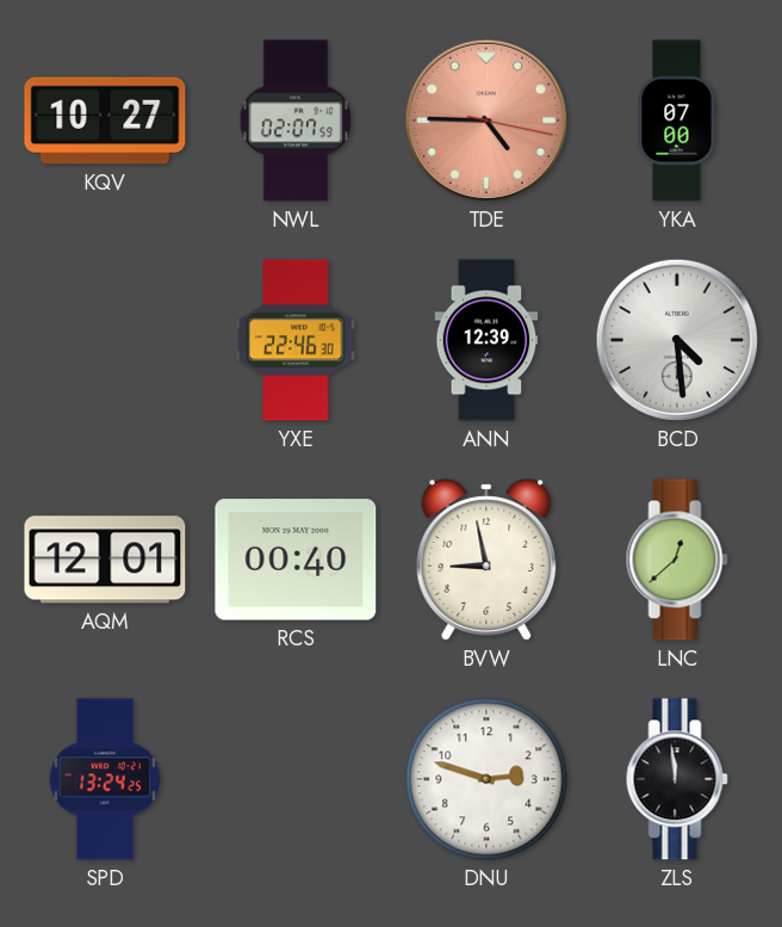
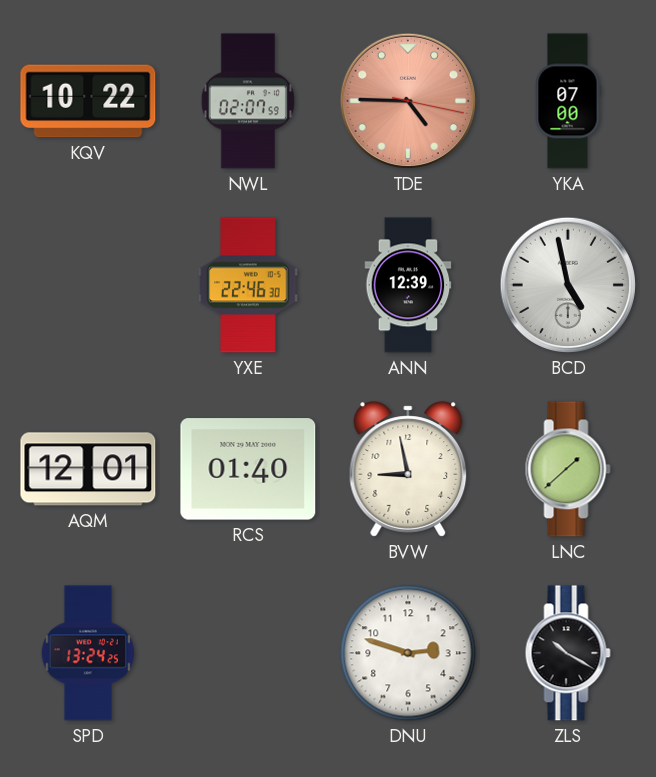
KQV: 10:27 -> 10:22
BCD: 4:29 -> 4:58
RCS: 00:40 -> 01:40
LNC: 12:38 -> 1:38
ZLS: 11:59 -> 10:20
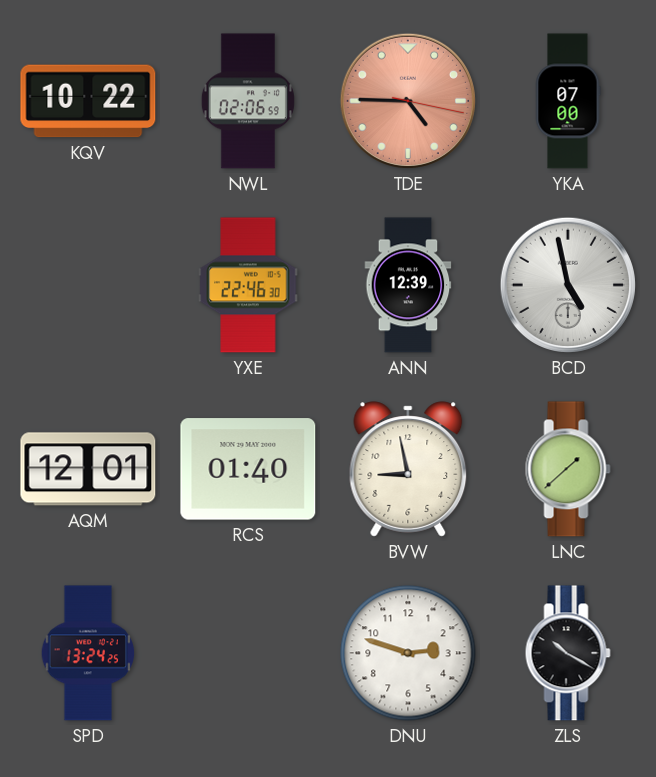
NWL: 02:07 -> 02:06
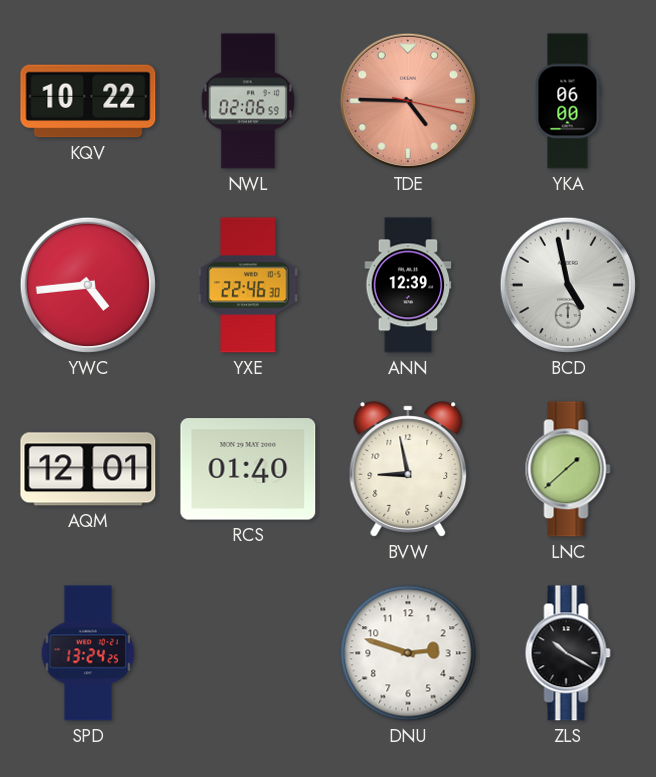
YKA: 07:00 -> 06:00
YWC: none -> 4:44
